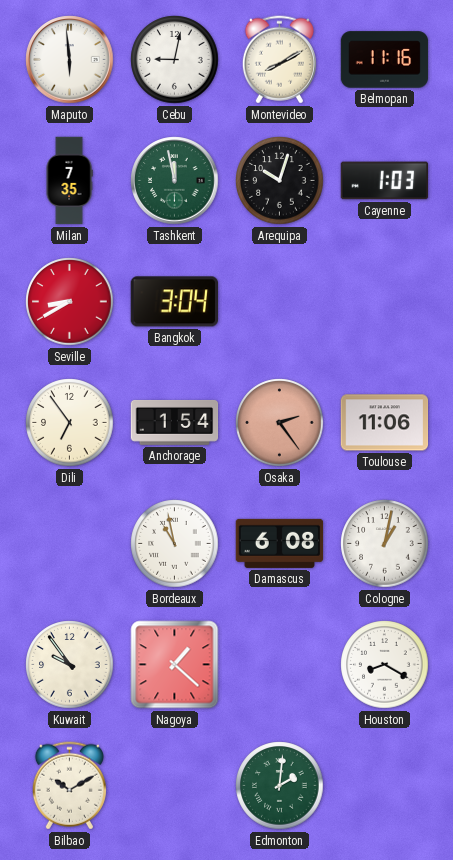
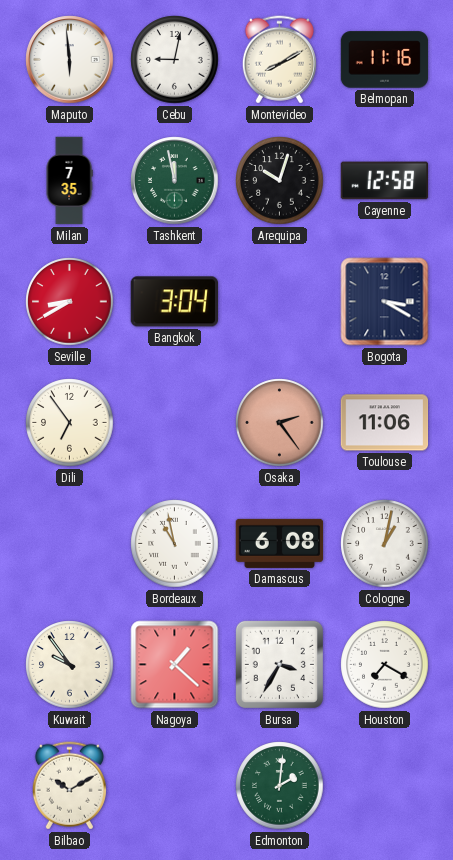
Cayenne: 1:03 -> 12:58
Bogota: none -> 3:20
Anchorage: 1:54 -> none
Bursa: none -> 3:35
Houston: 8:20 -> 7:20
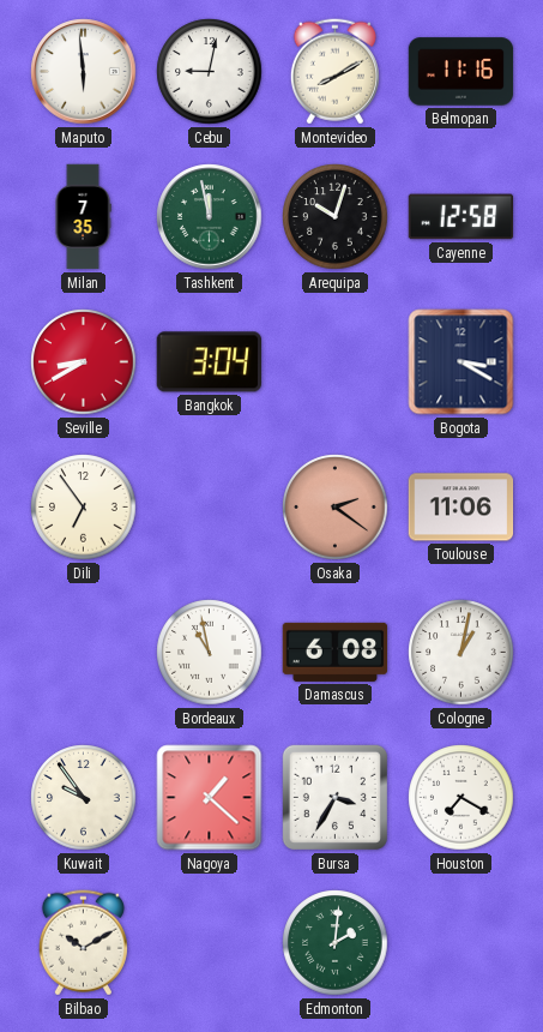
Osaka: 2:24 -> 2:21
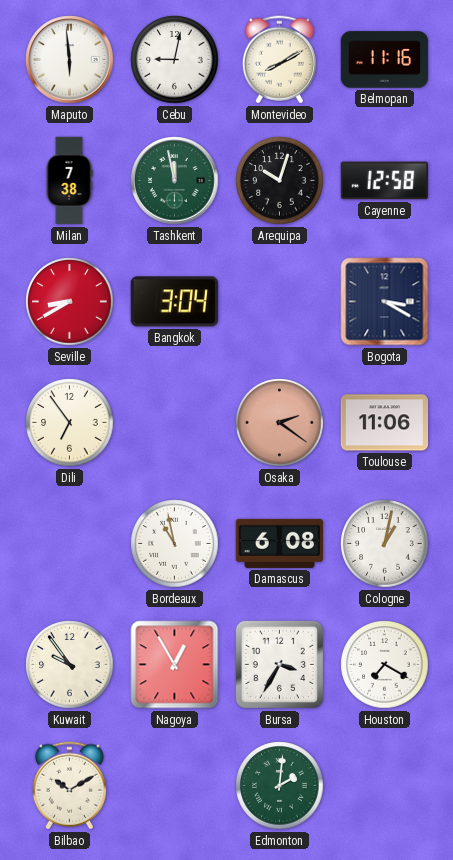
Milan: 7:35 -> 7:38
Nagoya: 1:22 -> 12:55
